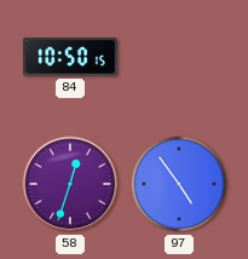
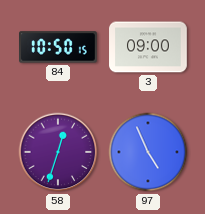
3: none -> 09:00
97: 4:54 -> 4:56
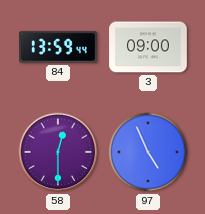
84: 10:50 -> 13:59
58: 12:33 -> 12:30
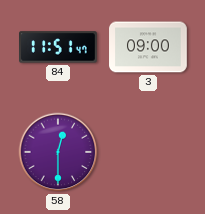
84: 13:59 -> 11:51
97: 4:56 -> none
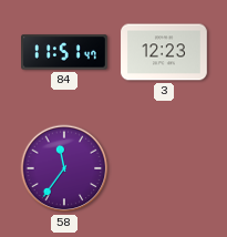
3: 09:00 -> 12:23
58: 12:30 -> 11:36
